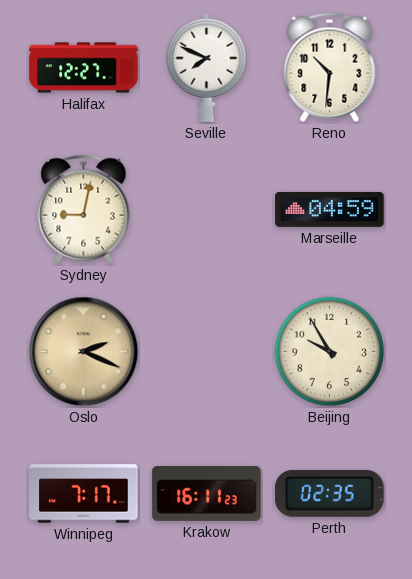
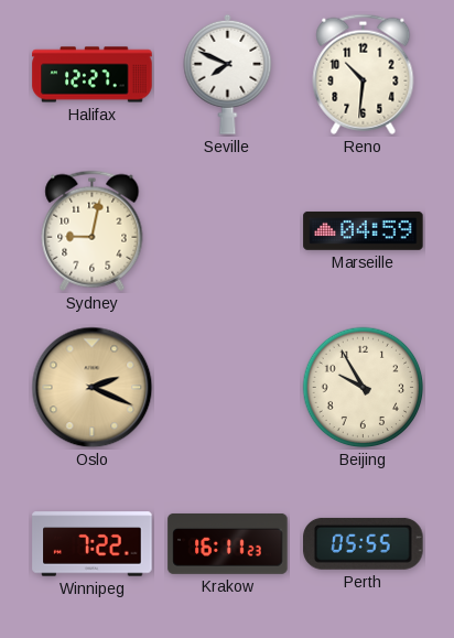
Winnipeg: 7:17 -> 7:22
Perth: 02:35 -> 05:55
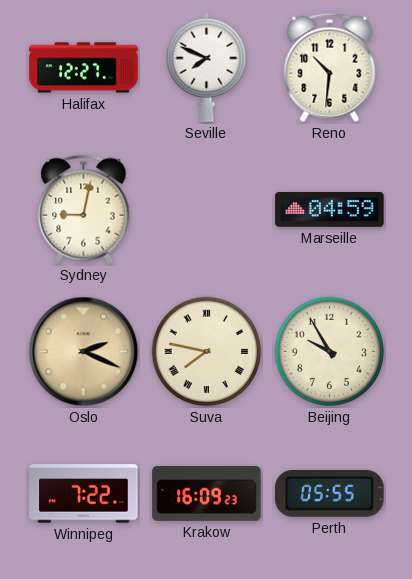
Suva: none -> 7:47
Krakow: 16:11 -> 16:09
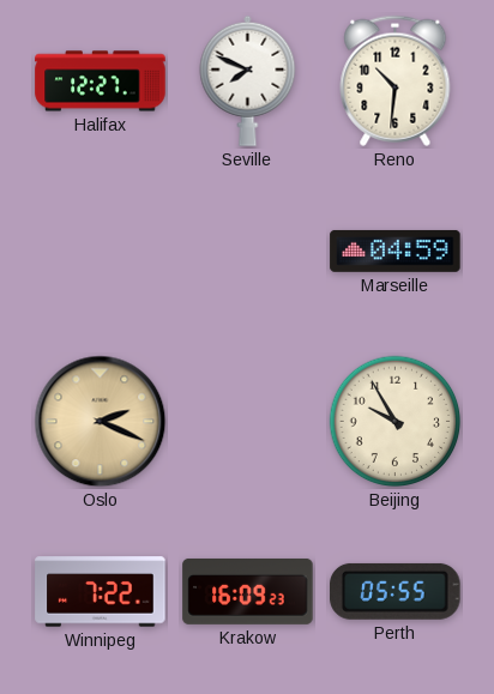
Sydney: 9:02 -> none
Suva: 7:47 -> none
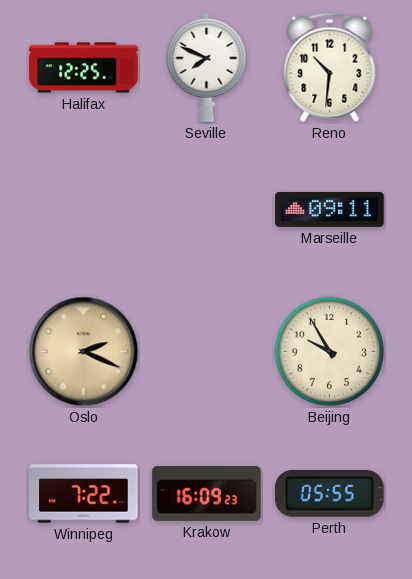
Halifax: 12:27 -> 12:25
Marseille: 04:59 -> 09:11
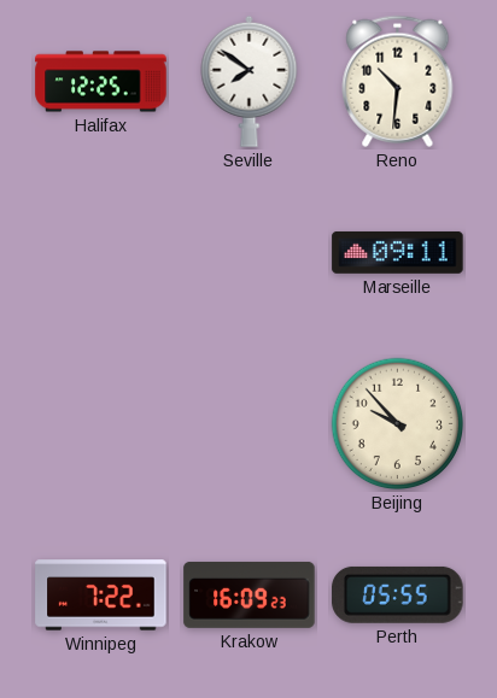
Seville: 7:49 -> 7:51
Oslo: 2:19 -> none
Beijing: 9:55 -> 9:53
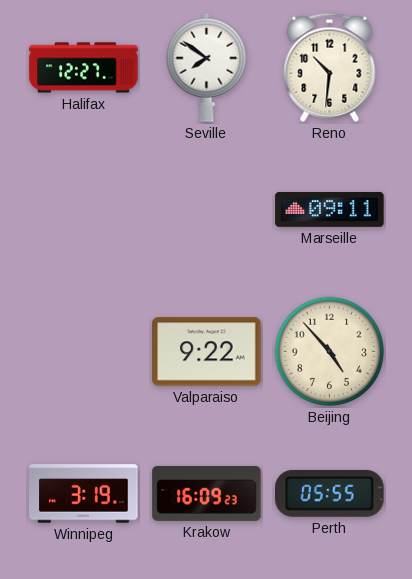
Halifax: 12:25 -> 12:27
Valparaiso: none -> 9:22
Beijing: 9:53 -> 4:53
Winnipeg: 7:22 -> 3:19
